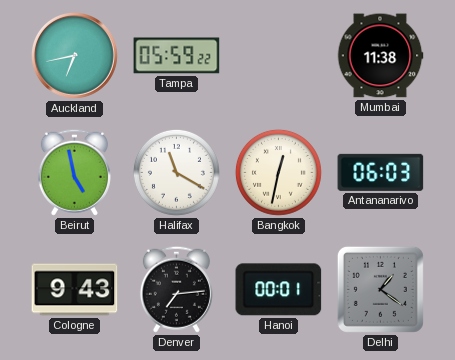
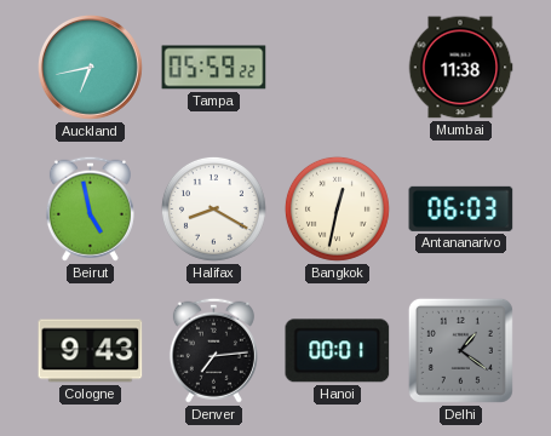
Halifax: 11:20 -> 8:20
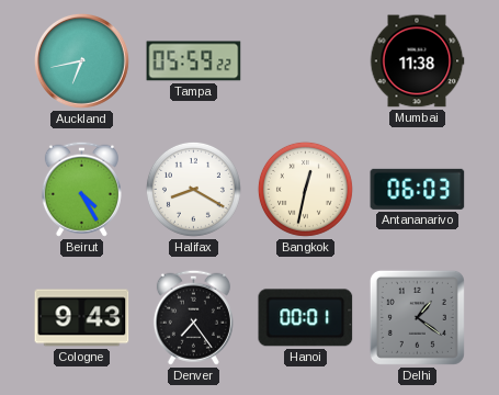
Beirut: 4:58 -> 4:25
Denver: 7:14 -> 7:24
